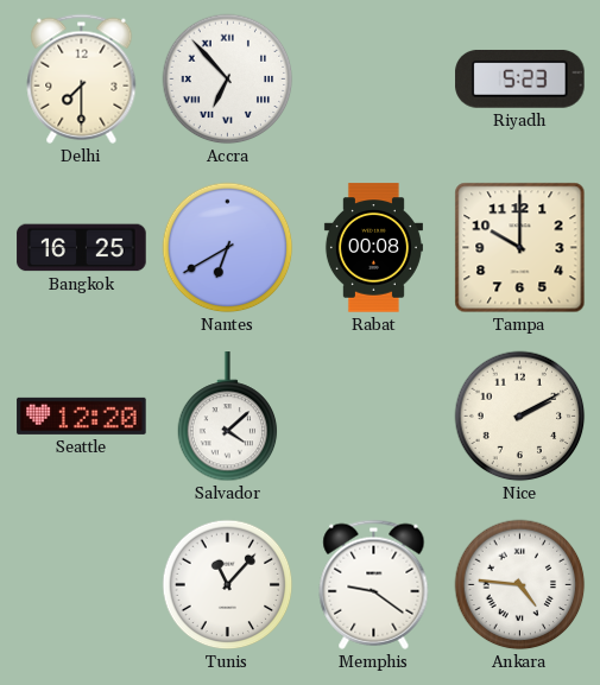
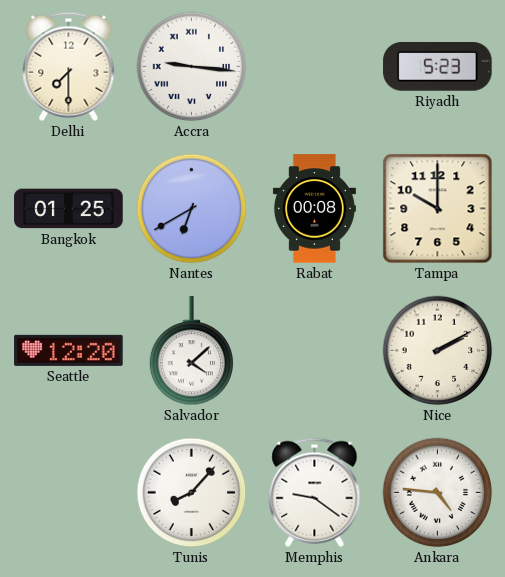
Accra: 6:53 -> 9:16
Bangkok: 16:25 -> 01:25
Tunis: 11:07 -> 8:07
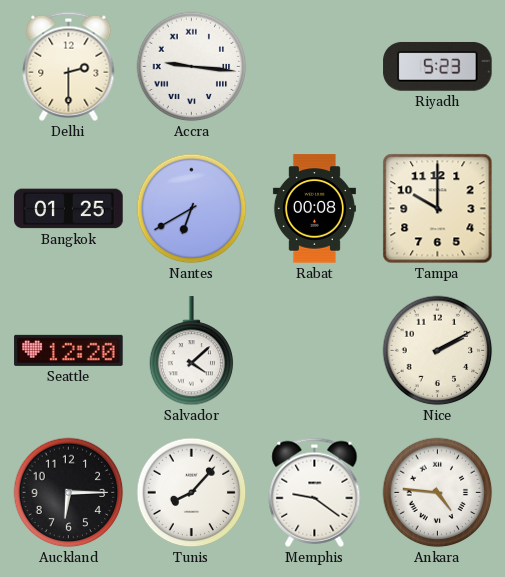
Delhi: 7:30 -> 2:30
Auckland: none -> 6:15
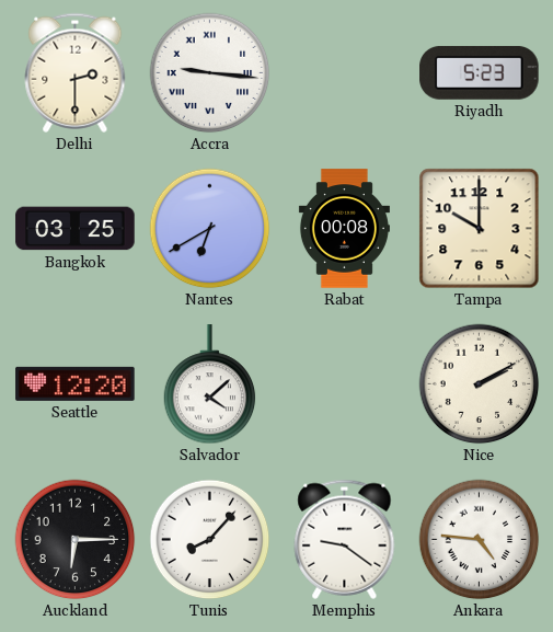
Bangkok: 01:25 -> 03:25
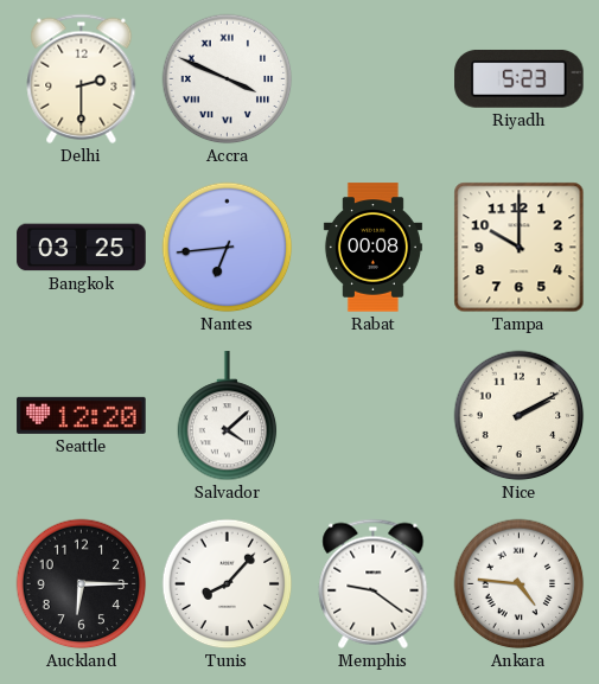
Accra: 9:16 -> 3:49
Nantes: 6:40 -> 6:44
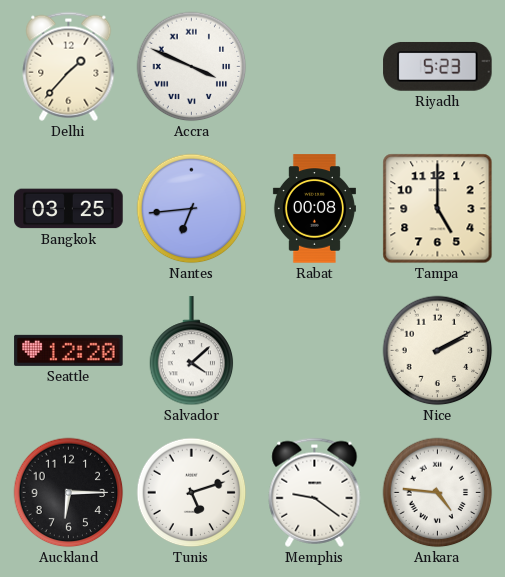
Delhi: 2:30 -> 1:37
Tampa: 10:00 -> 5:00
Tunis: 8:07 -> 5:12
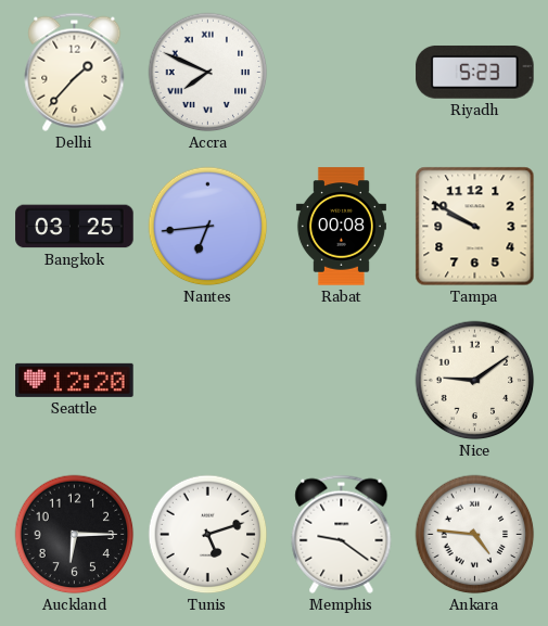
Accra: 3:49 -> 7:49
Tampa: 5:00 -> 9:50
Salvador: 4:08 -> none
Nice: 2:10 -> 9:09
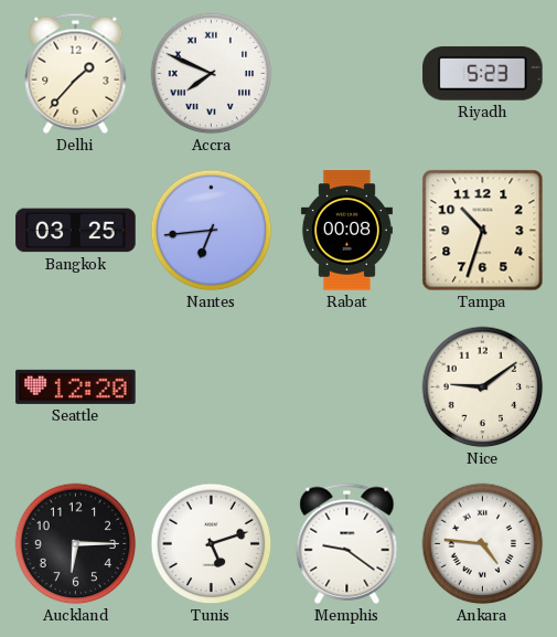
Tampa: 9:50 -> 10:33
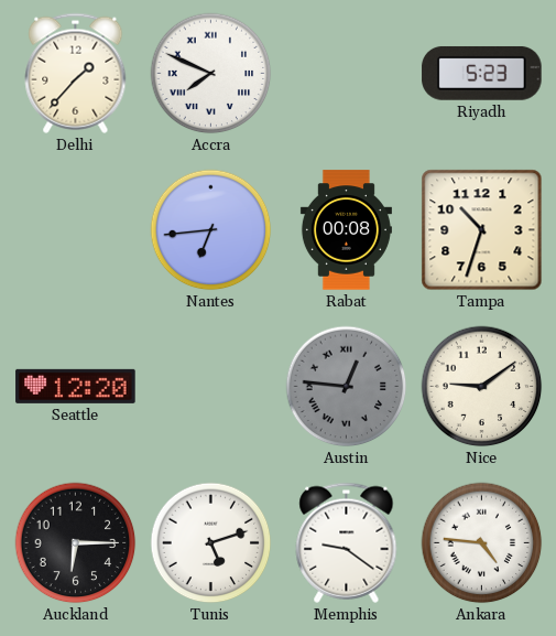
Bangkok: 03:25 -> none
Austin: none -> 12:46
